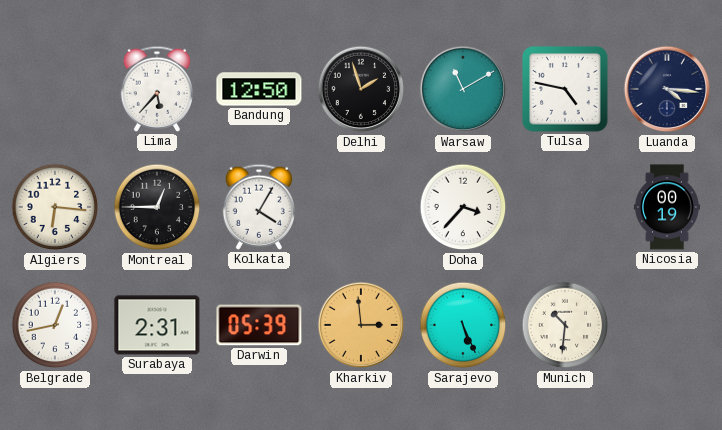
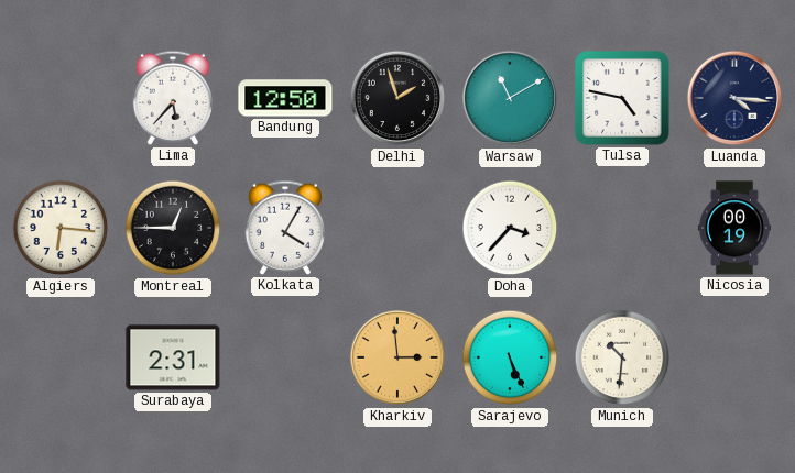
Belgrade: 12:43 -> none
Darwin: 05:39 -> none
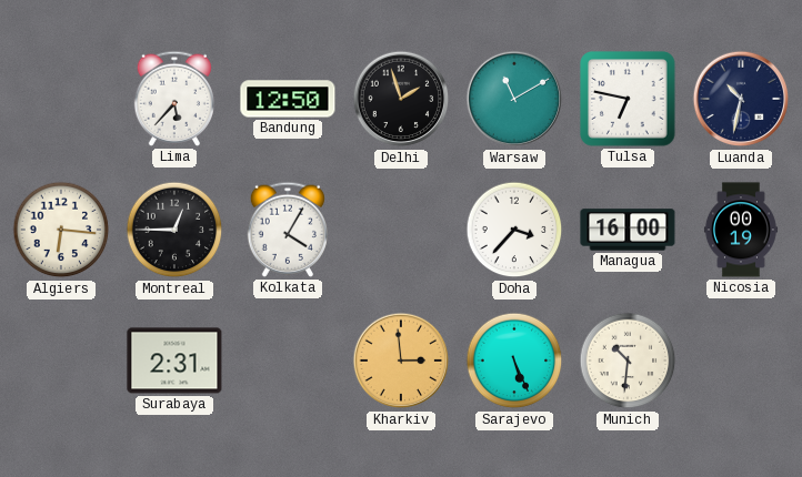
Tulsa: 4:47 -> 6:47
Luanda: 4:16 -> 10:32
Managua: none -> 16:00
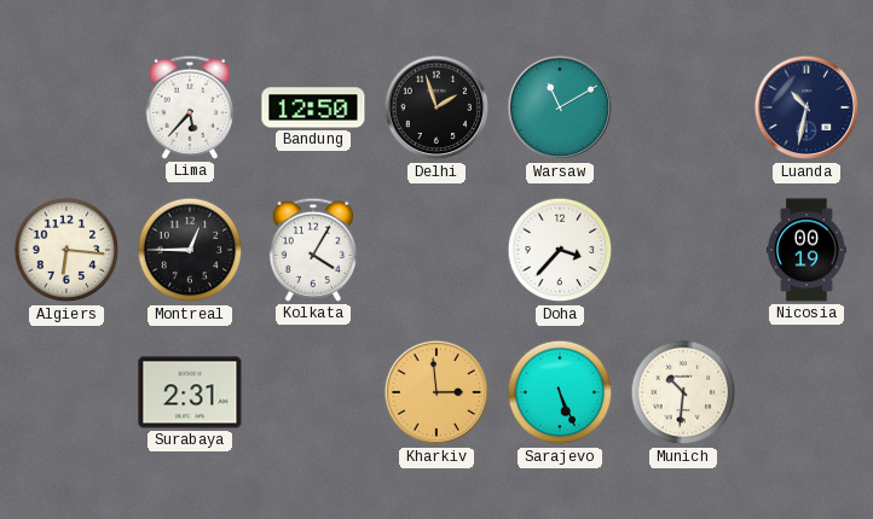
Tulsa: 6:47 -> none
Managua: 16:00 -> none
